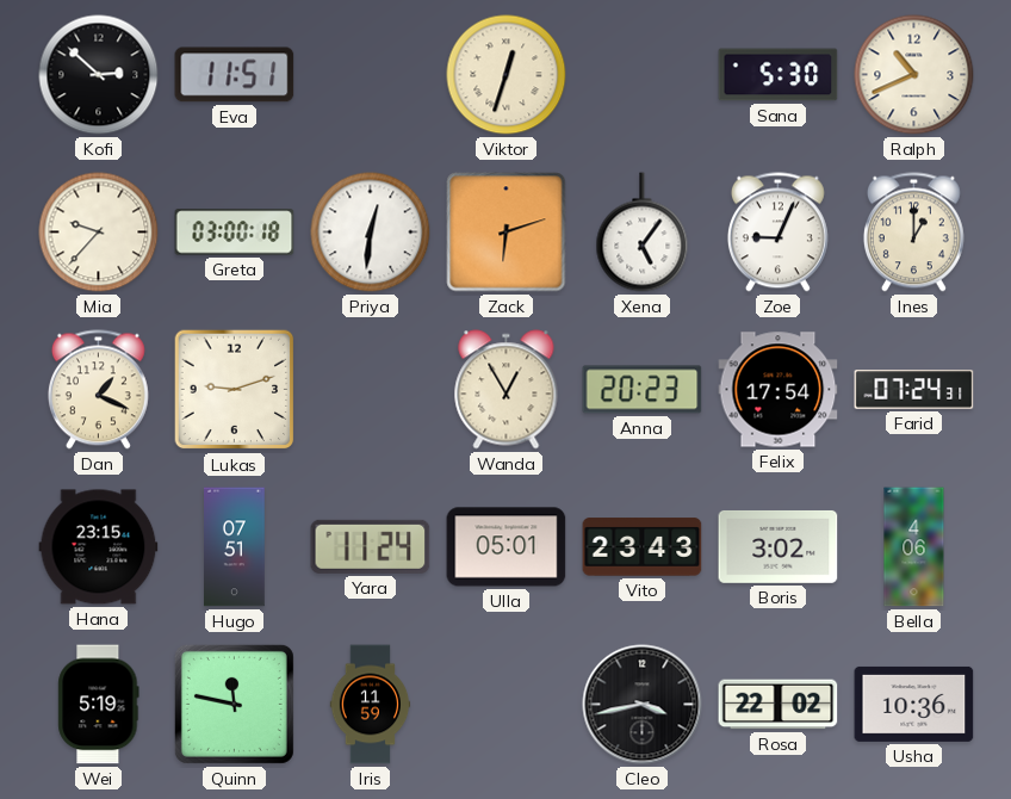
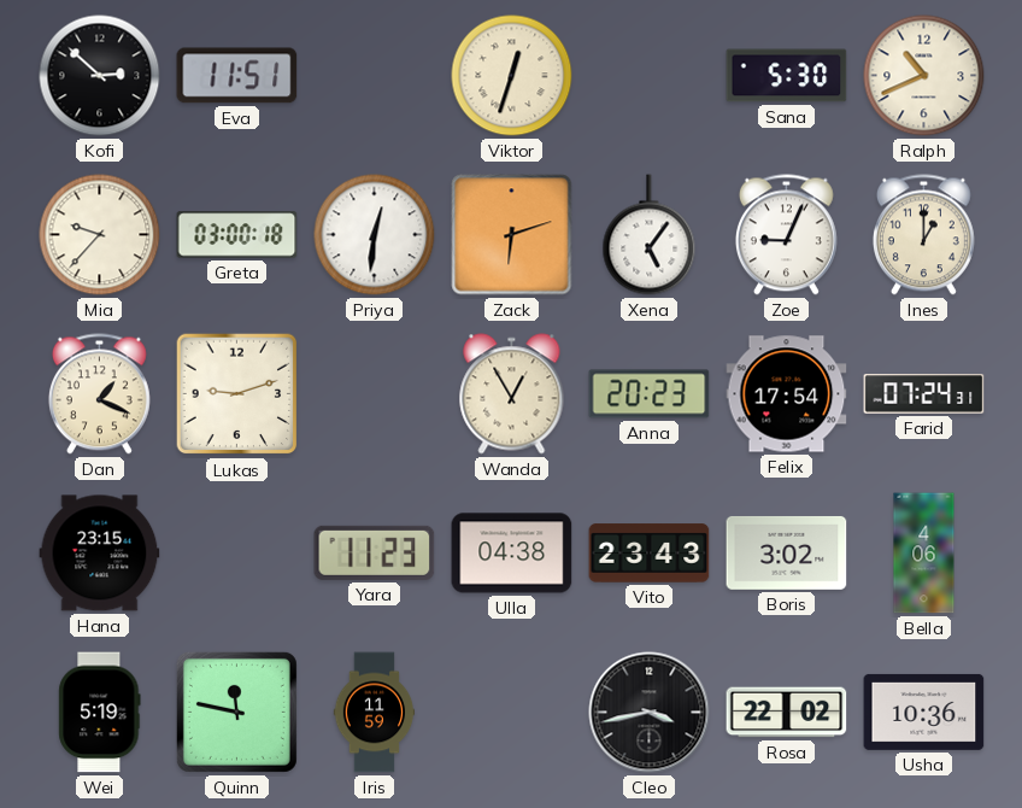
Hugo: 07:51 -> none
Yara: 11:24 -> 11:23
Ulla: 05:01 -> 04:38
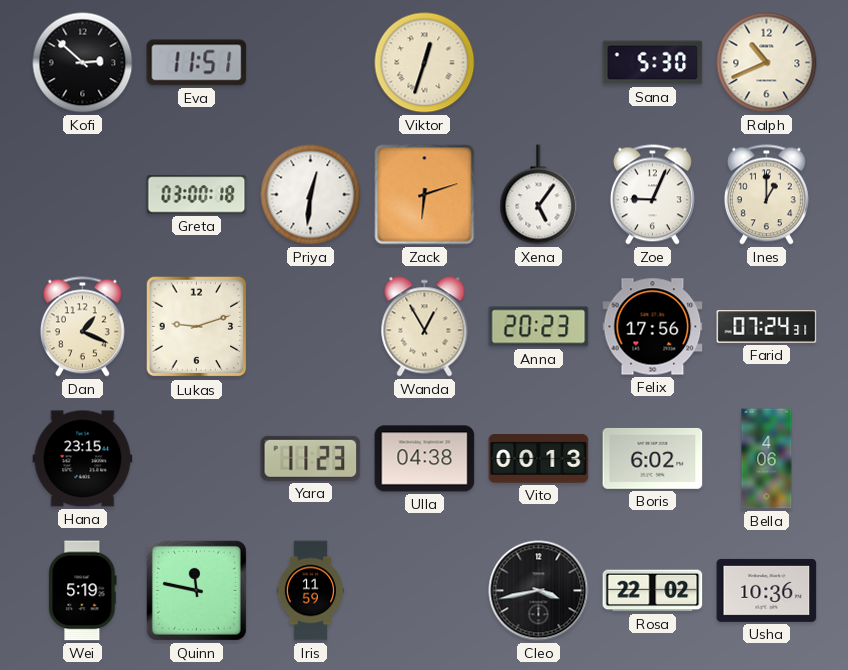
Mia: 9:37 -> none
Felix: 17:54 -> 17:56
Vito: 23:43 -> 00:13
Boris: 3:02 -> 6:02
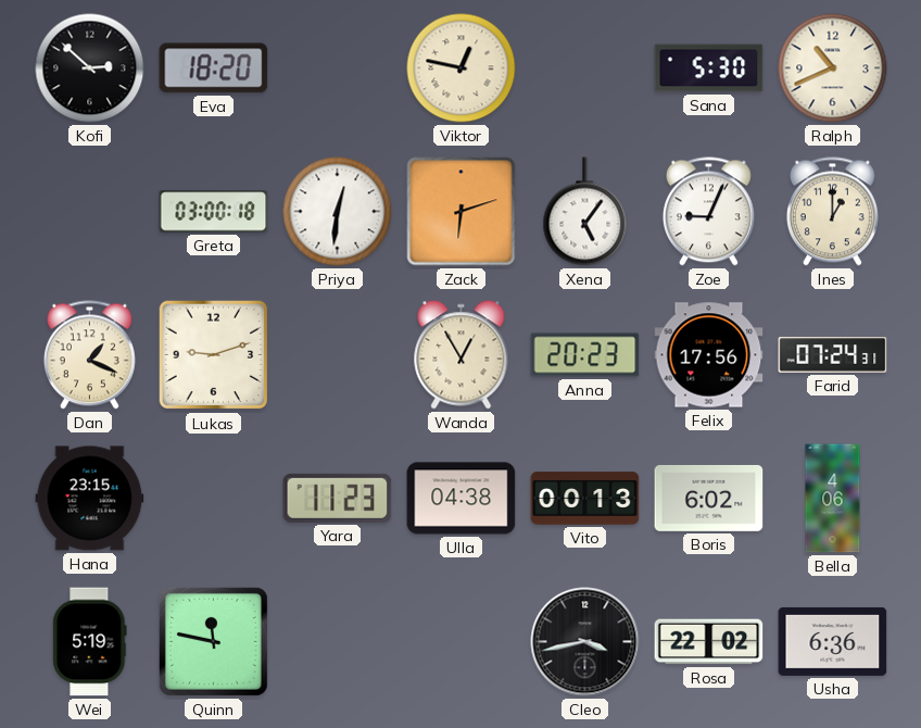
Eva: 11:51 -> 18:20
Viktor: 12:33 -> 12:47
Iris: 11:59 -> none
Usha: 10:36 -> 6:36
